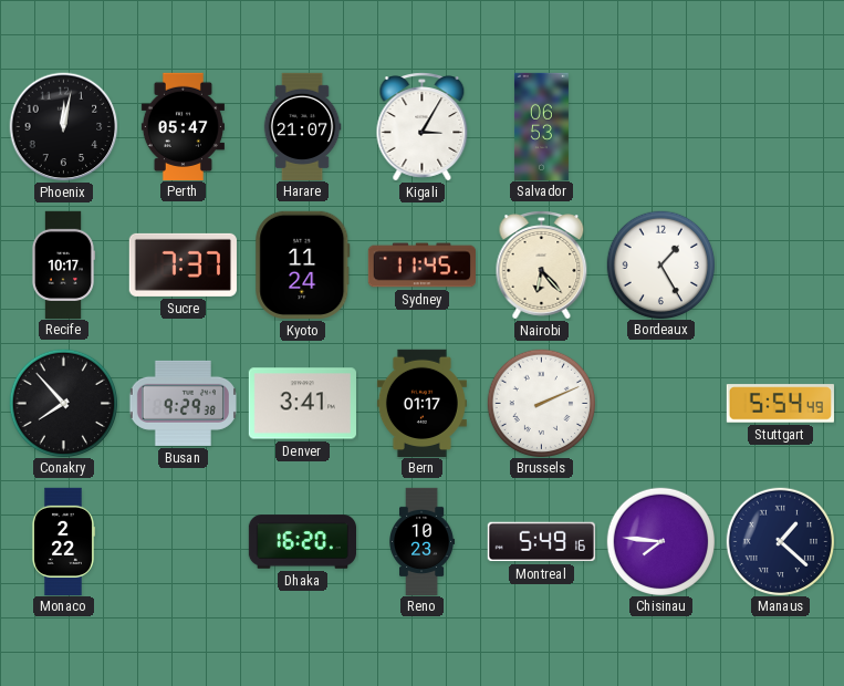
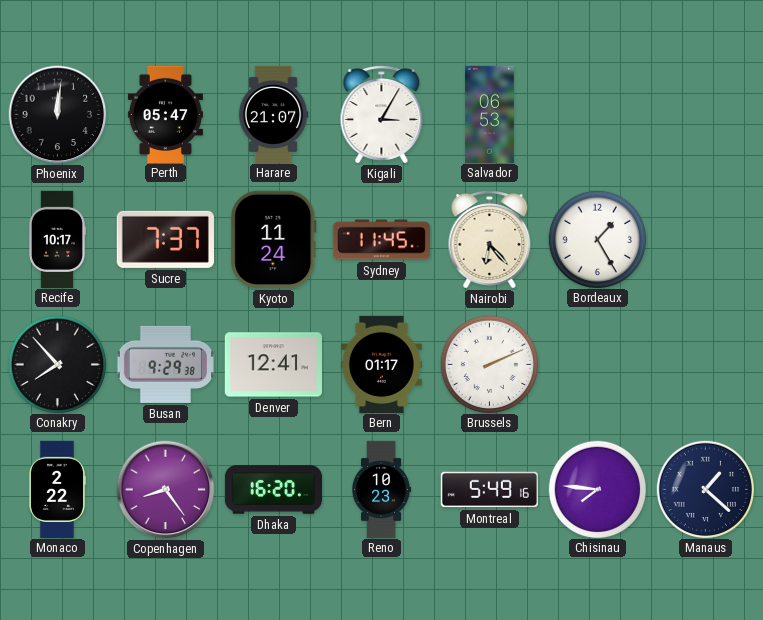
Phoenix: 12:02 -> 12:01
Denver: 3:41 -> 12:41
Stuttgart: 5:54 -> none
Copenhagen: none -> 8:24
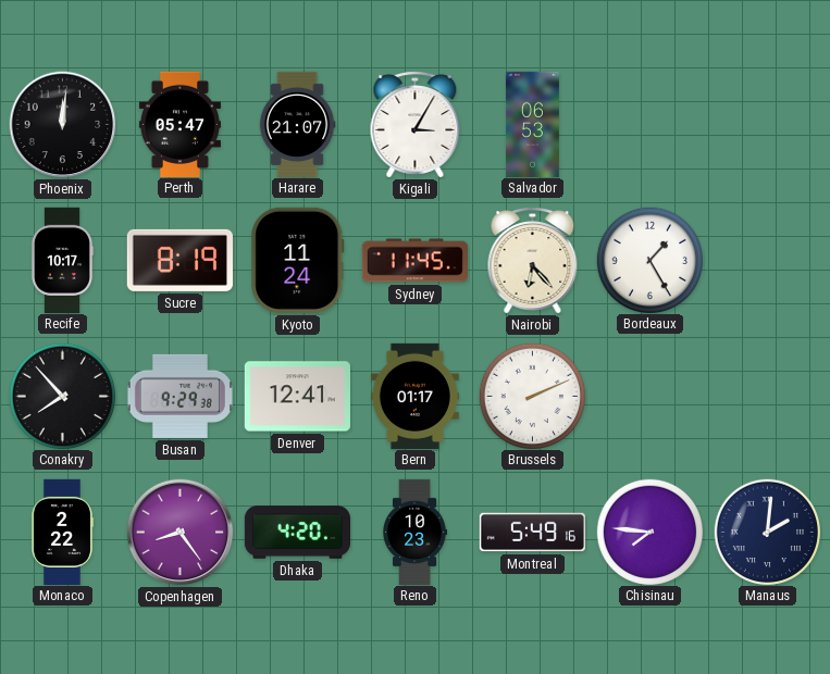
Sucre: 7:37 -> 8:19
Dhaka: 16:20 -> 4:20
Manaus: 1:22 -> 2:01
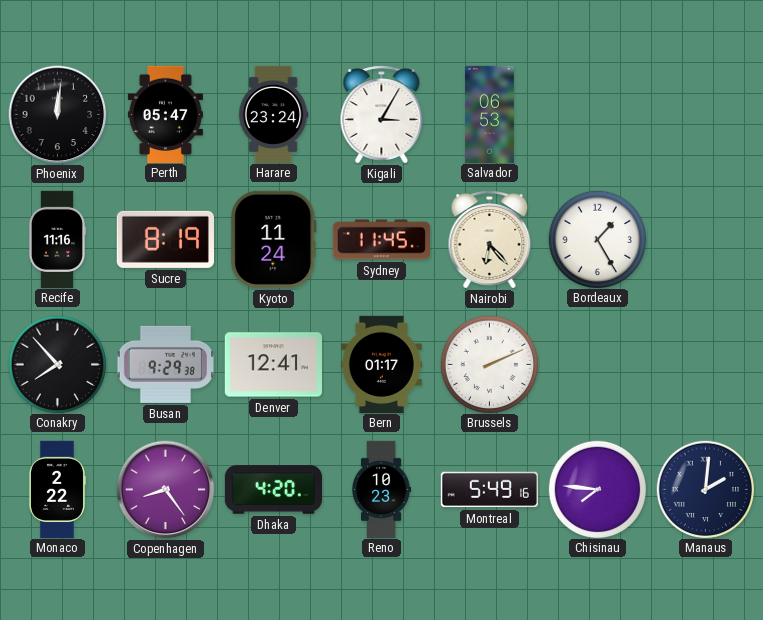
Harare: 21:07 -> 23:24
Recife: 10:17 -> 11:16
